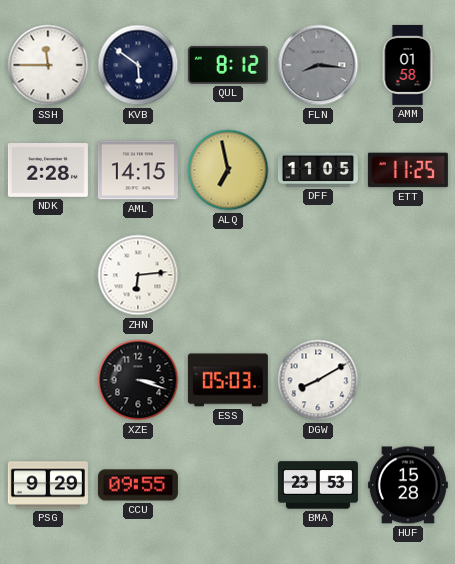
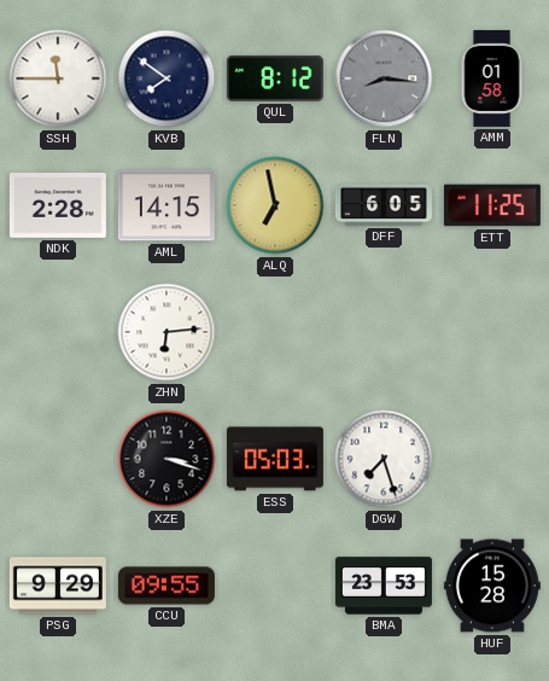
KVB: 5:51 -> 7:51
DFF: 11:05 -> 6:05
DGW: 8:10 -> 7:27
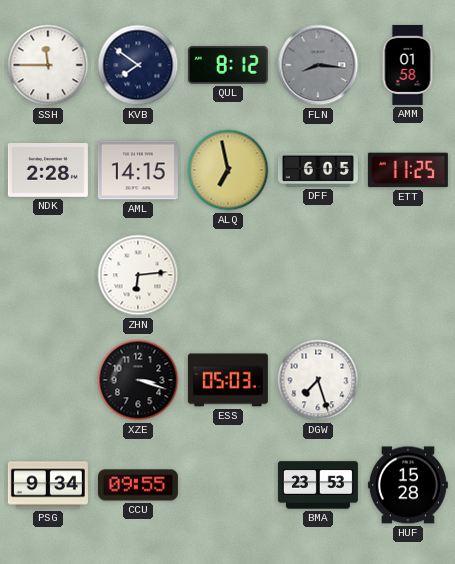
PSG: 9:29 -> 9:34
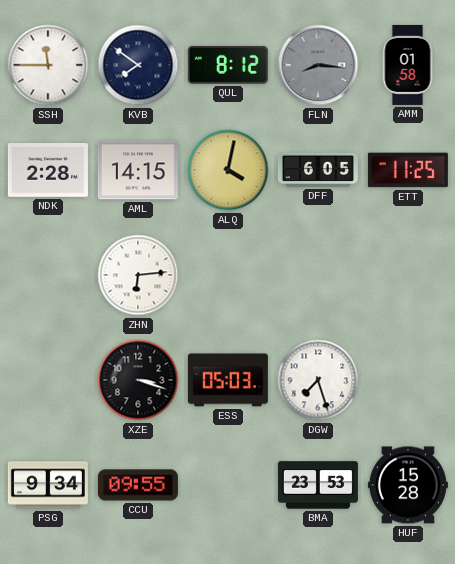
ALQ: 6:58 -> 4:02
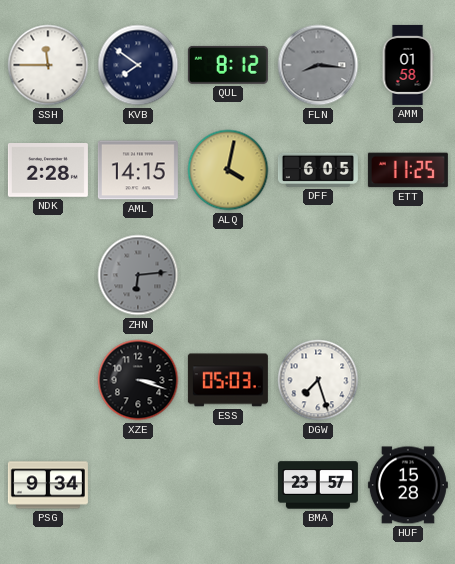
ZHN dial: white -> grey
CCU: 09:55 -> none
BMA: 23:53 -> 23:57
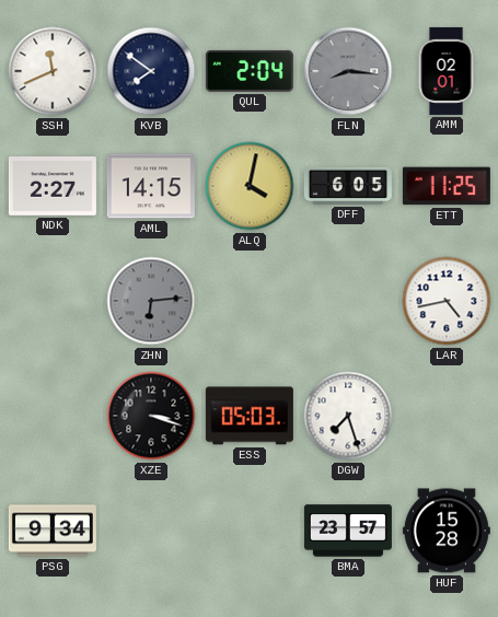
SSH: 11:45 -> 11:41
QUL: 8:12 -> 2:04
AMM: 01:58 -> 02:01
NDK: 2:28 -> 2:27
LAR: none -> 4:43
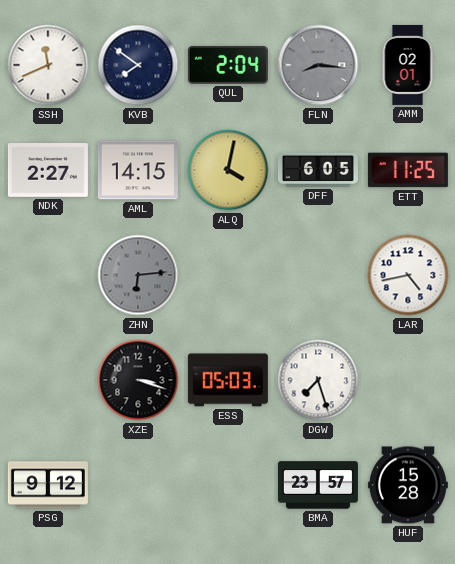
PSG: 9:34 -> 9:12
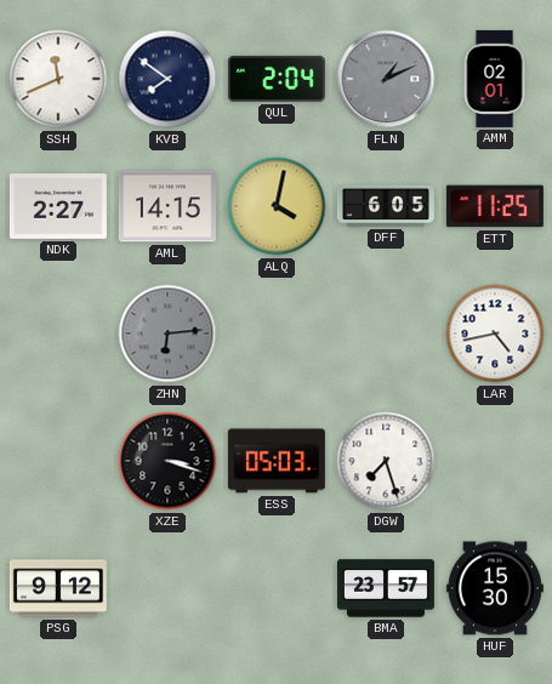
FLN: 8:16 -> 1:11
HUF: 15:28 -> 15:30
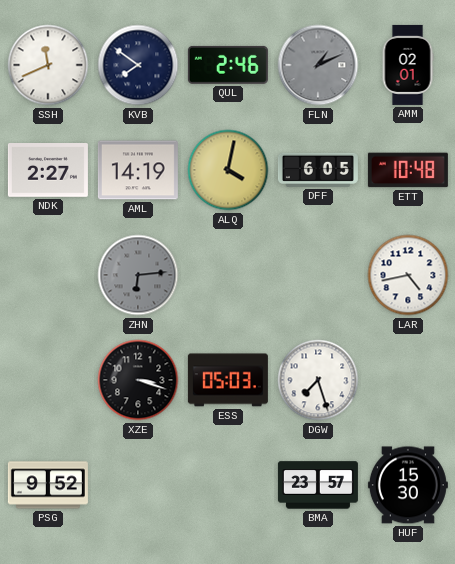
QUL: 2:04 -> 2:46
AML: 14:15 -> 14:19
ETT: 11:25 -> 10:48
PSG: 9:12 -> 9:52
